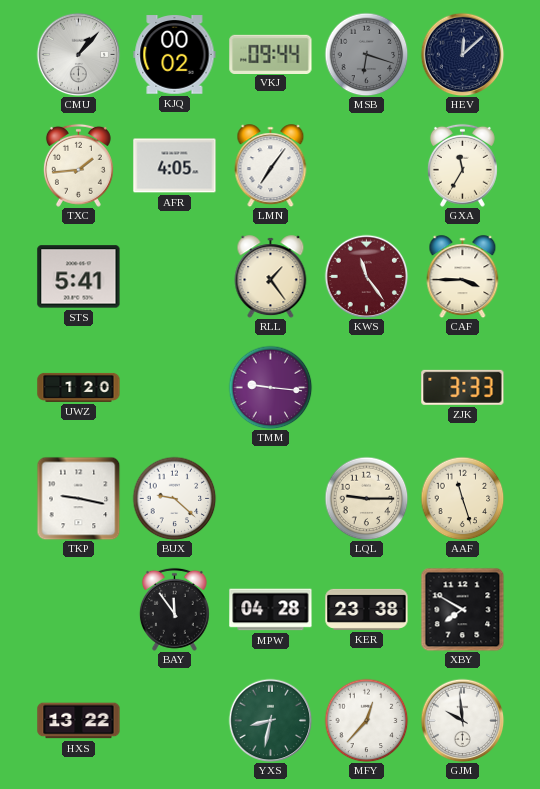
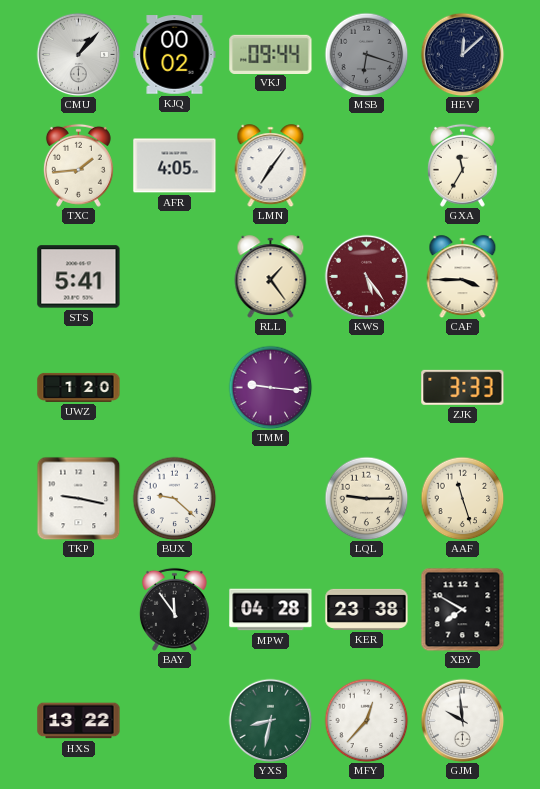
KWS: 11:24 -> 5:24
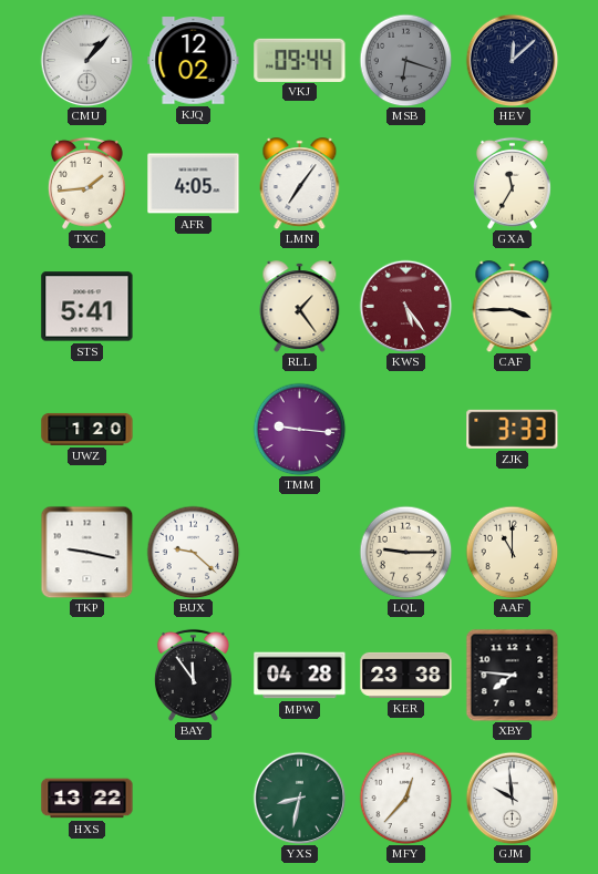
KJQ: 00:02 -> 12:02
AAF: 11:27 -> 11:00
XBY: 7:50 -> 7:46
